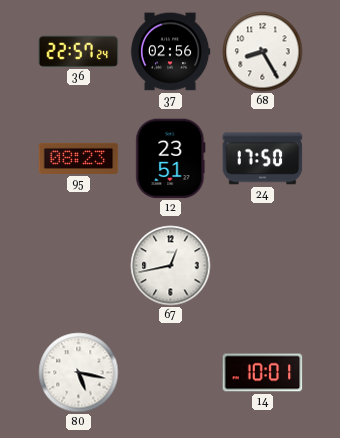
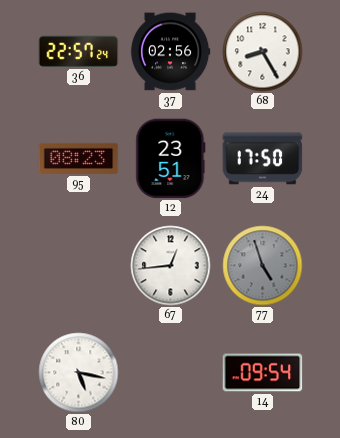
67: 12:43 -> 12:44
77: none -> 4:57
14: 10:01 -> 09:54
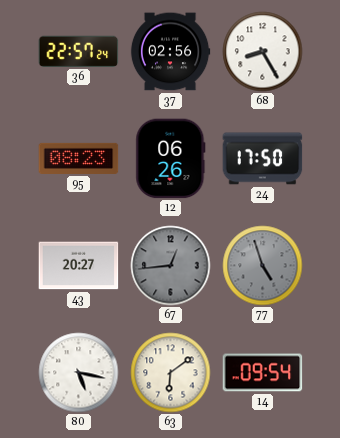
12: 23:51 -> 06:26
43: none -> 20:27
67 dial: white -> grey
63: none -> 6:09
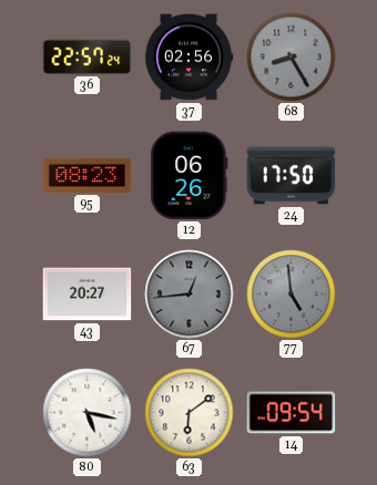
68 dial: white -> grey
77: 4:57 -> 4:59
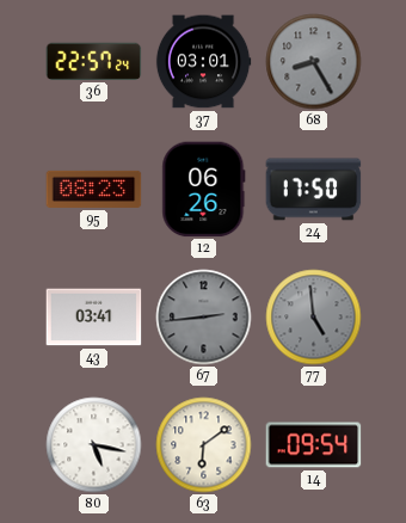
37: 02:56 -> 03:01
43: 20:27 -> 03:41
67: 12:44 -> 2:44
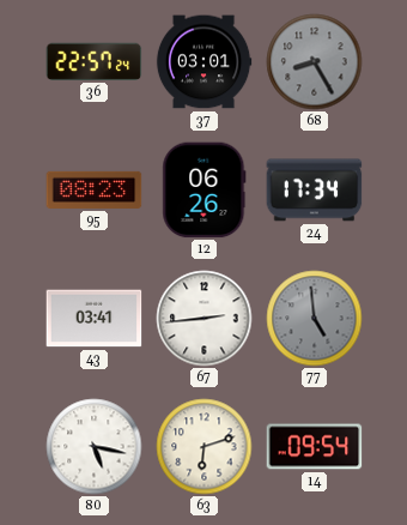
24: 17:50 -> 17:34
67 dial: grey -> white
63: 6:09 -> 6:12
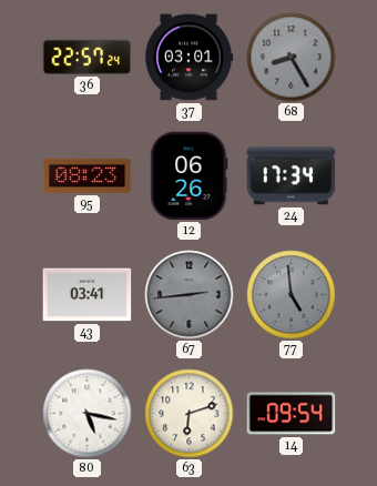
67 dial: white -> grey
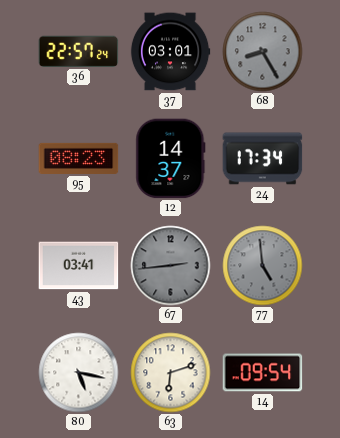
12: 06:26 -> 14:37
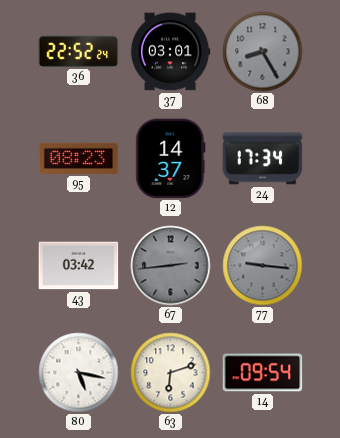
36: 22:57 -> 22:52
43: 03:41 -> 03:42
77: 4:59 -> 9:16
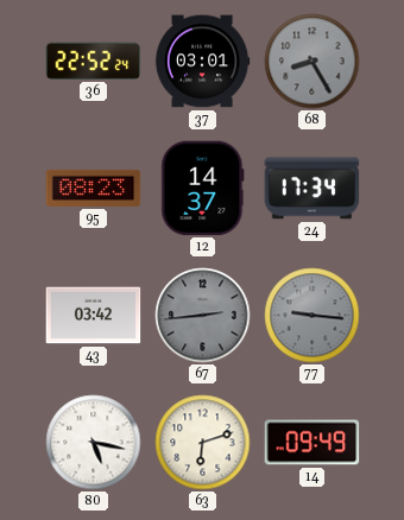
14: 09:54 -> 09:49
